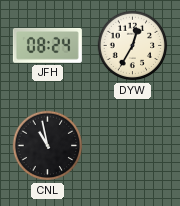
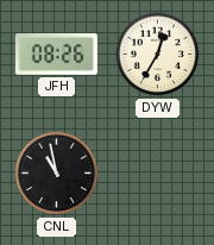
JFH: 08:24 -> 08:26
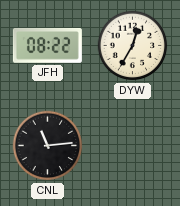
JFH: 08:26 -> 08:22
CNL: 10:58 -> 11:14
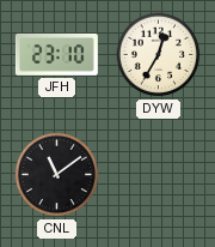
JFH: 08:22 -> 23:10
CNL: 11:14 -> 11:09
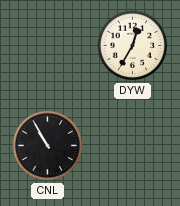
JFH: 23:10 -> none
CNL: 11:09 -> 10:55
